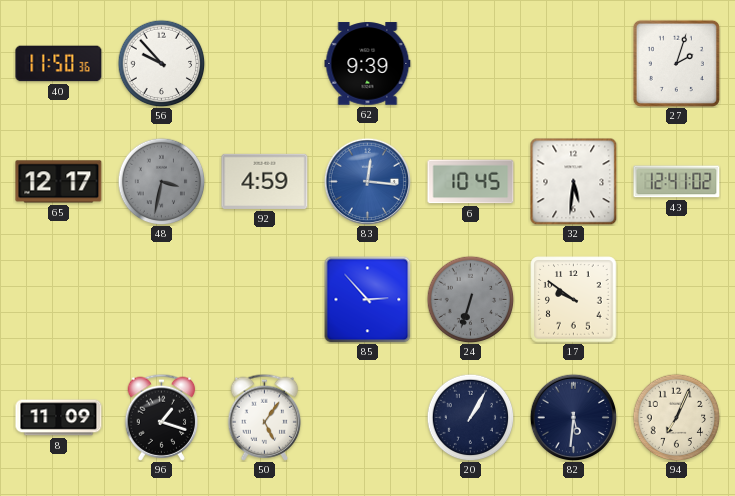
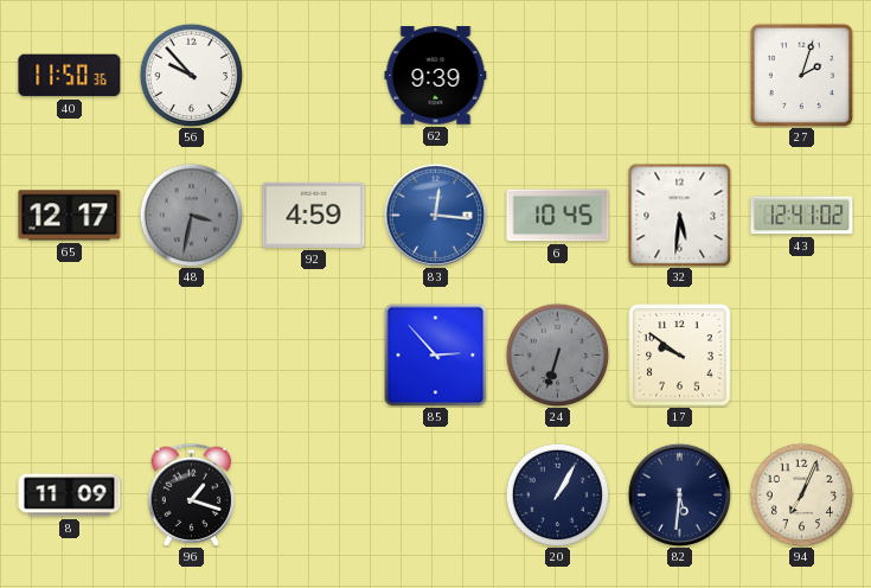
50: 5:06 -> none
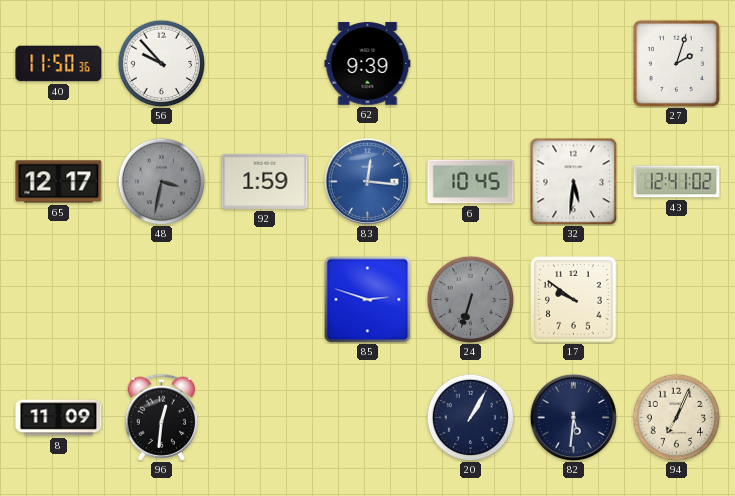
92: 4:59 -> 1:59
85: 2:53 -> 2:48
96: 1:18 -> 12:31
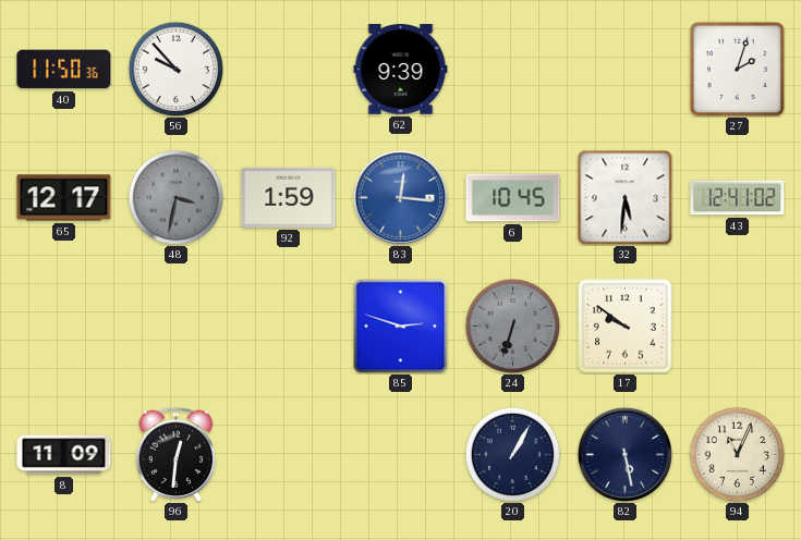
82: 5:31 -> 5:28
94: 7:04 -> 11:04
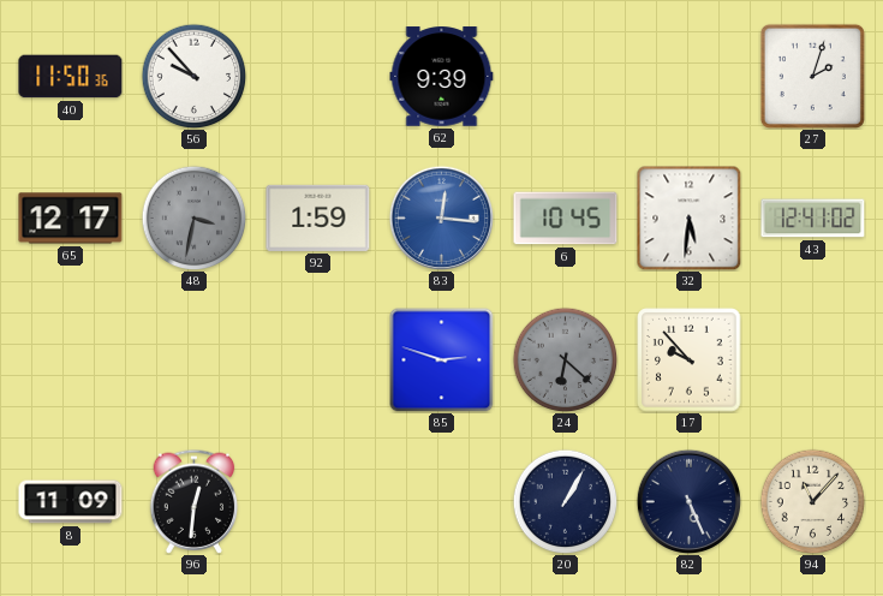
24: 6:33 -> 6:22
17: 9:51 -> 9:53
82: 5:28 -> 5:26
94: 11:04 -> 11:07
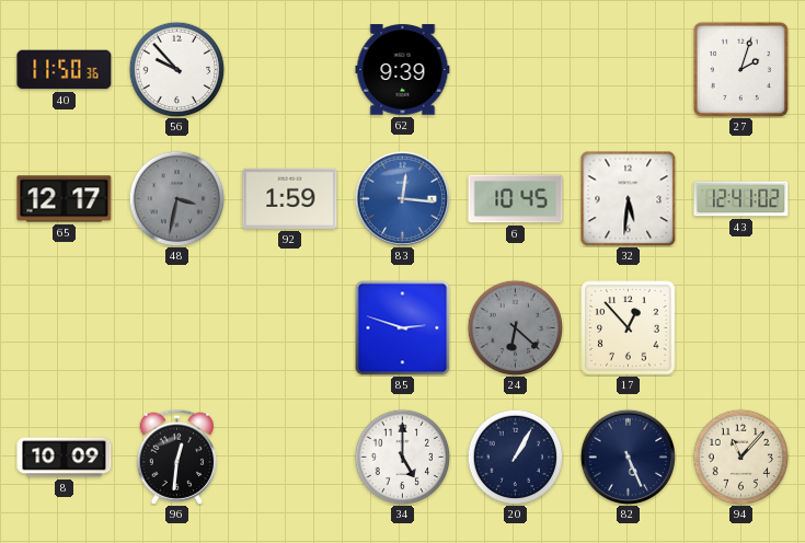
17: 9:53 -> 12:53
8: 11:09 -> 10:09
34: none -> 5:00
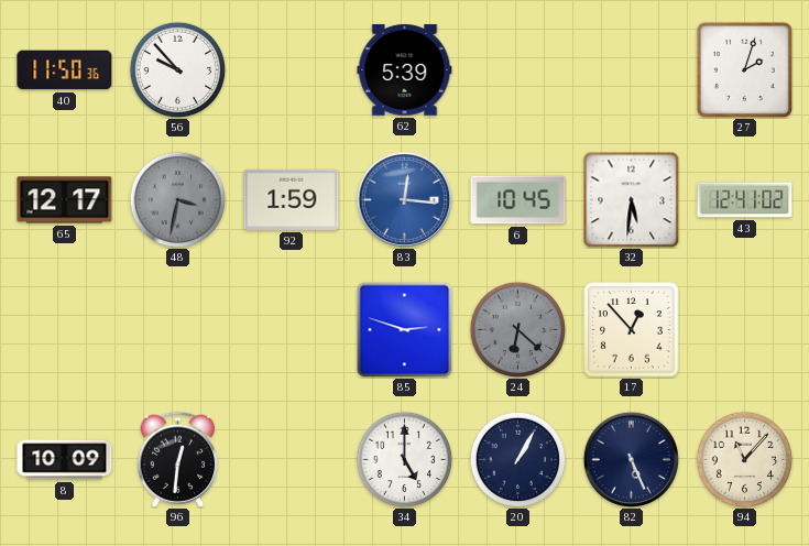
62: 9:39 -> 5:39
